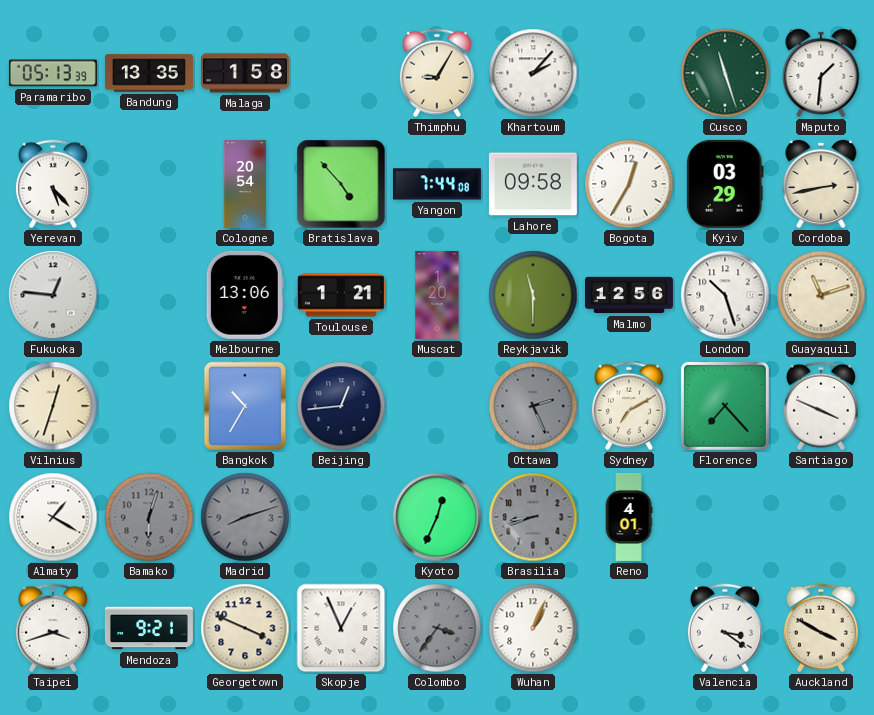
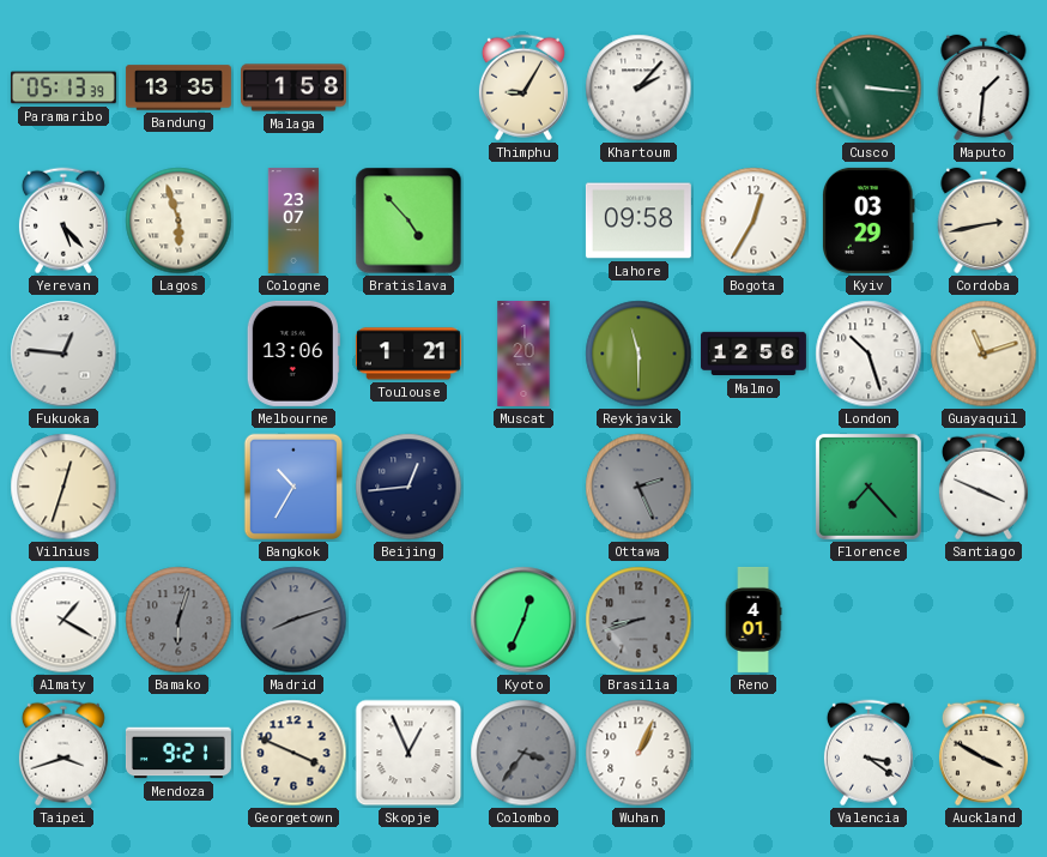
Cusco: 11:27 -> 3:16
Lagos: none -> 5:57
Cologne: 20:54 -> 23:07
Yangon: 7:44 -> none
Sydney: 7:10 -> none
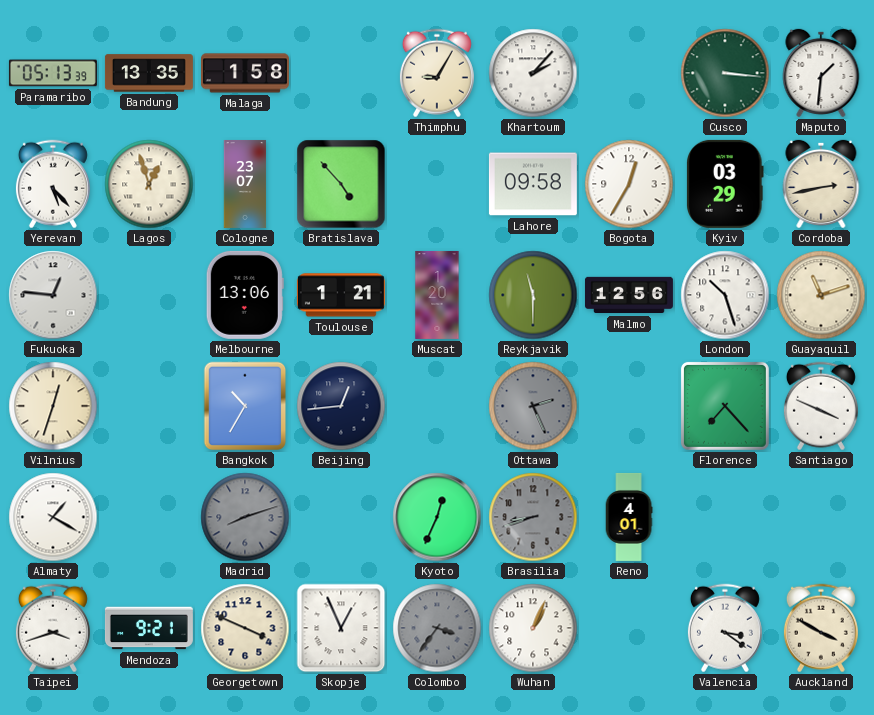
Lagos: 5:57 -> 12:57
Bamako: 6:03 -> none
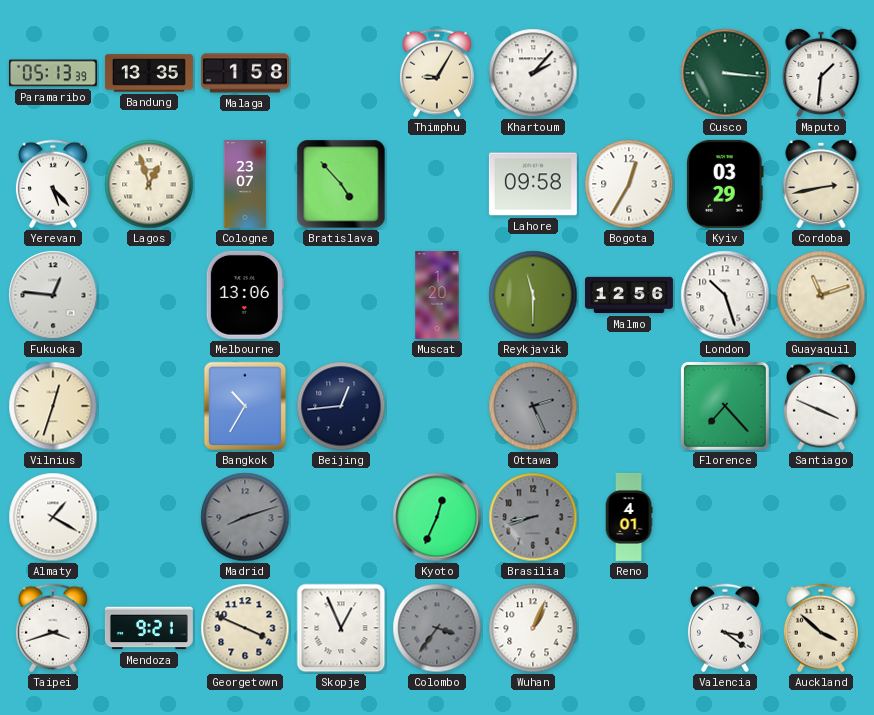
Toulouse: 1:21 -> none
Auckland: 3:50 -> 3:52
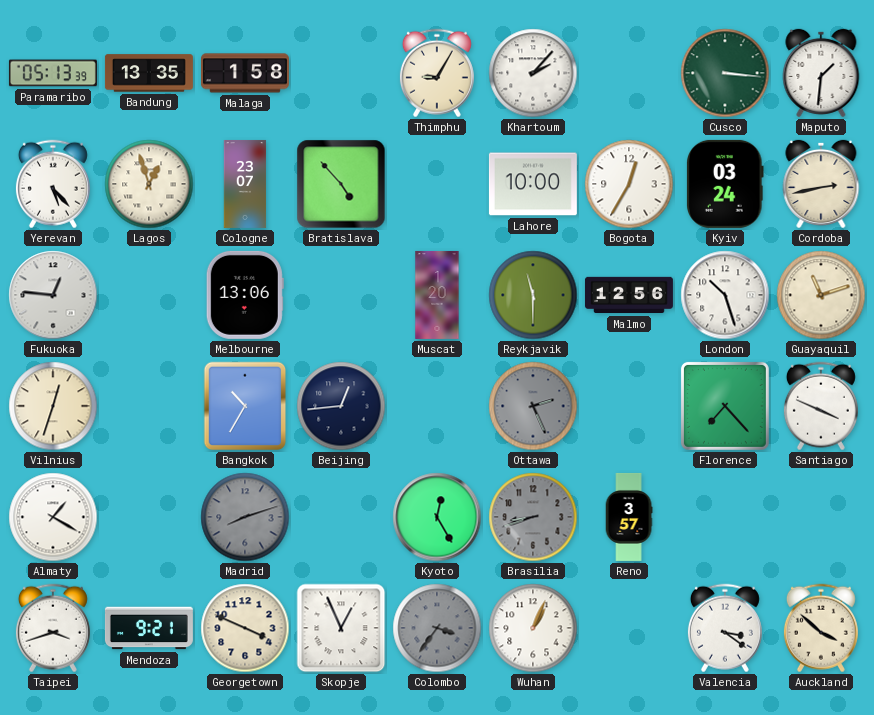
Lahore: 09:58 -> 10:00
Kyiv: 03:29 -> 03:24
Kyoto: 12:34 -> 12:25
Reno: 4:01 -> 3:57
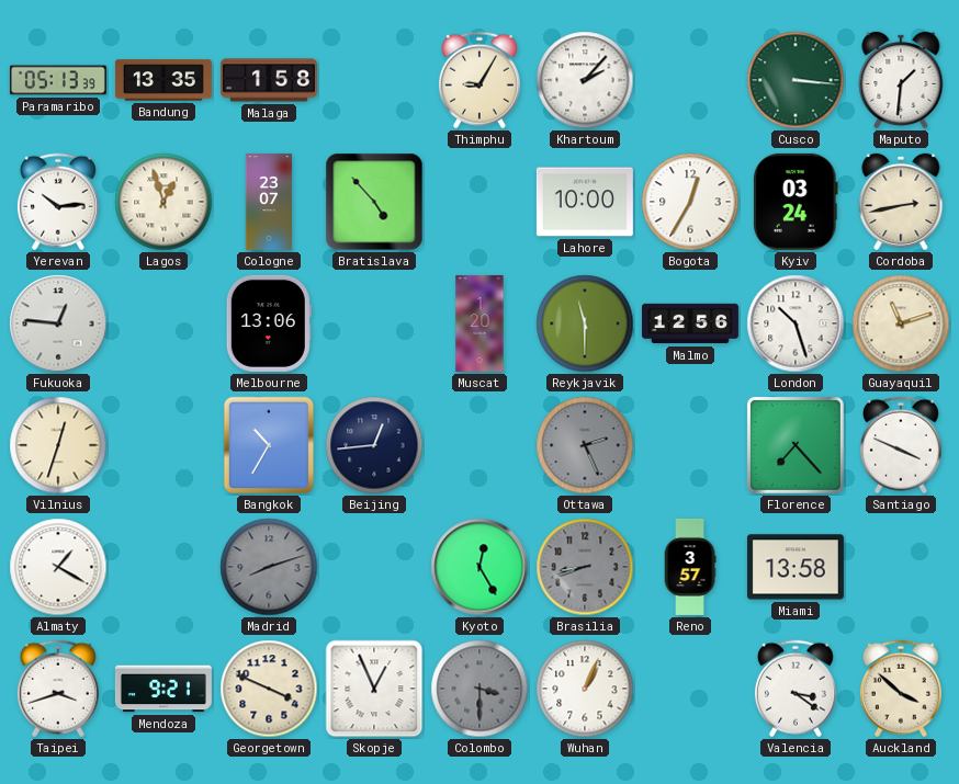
Yerevan: 5:23 -> 10:14
Miami: none -> 13:58
Colombo: 3:36 -> 3:30
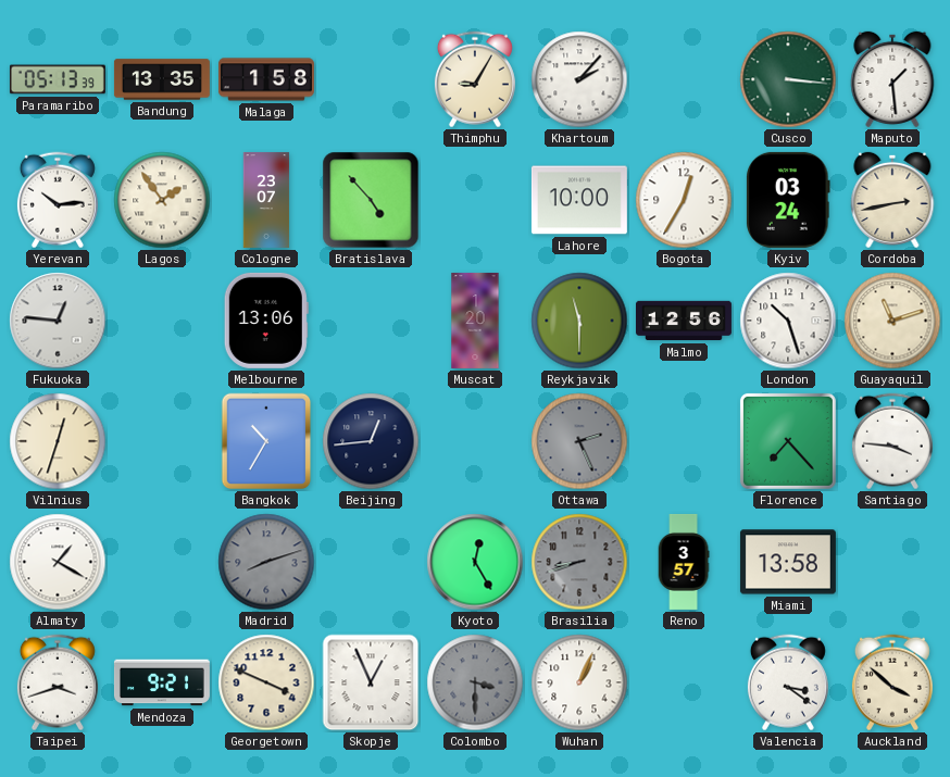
Maputo: 1:31 -> 1:29
Lagos: 12:57 -> 1:54
Santiago: 3:49 -> 3:46
